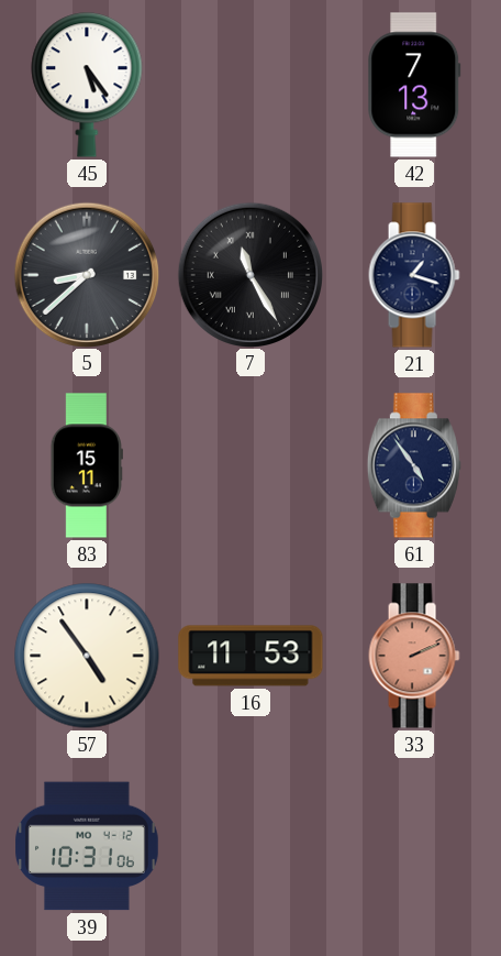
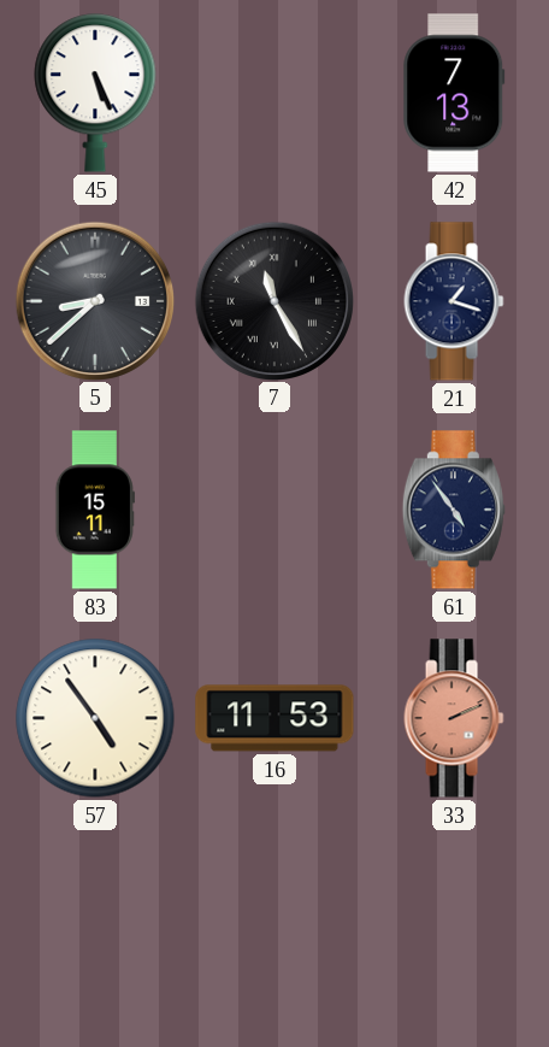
45: 5:24 -> 5:26
39: 10:31 -> none
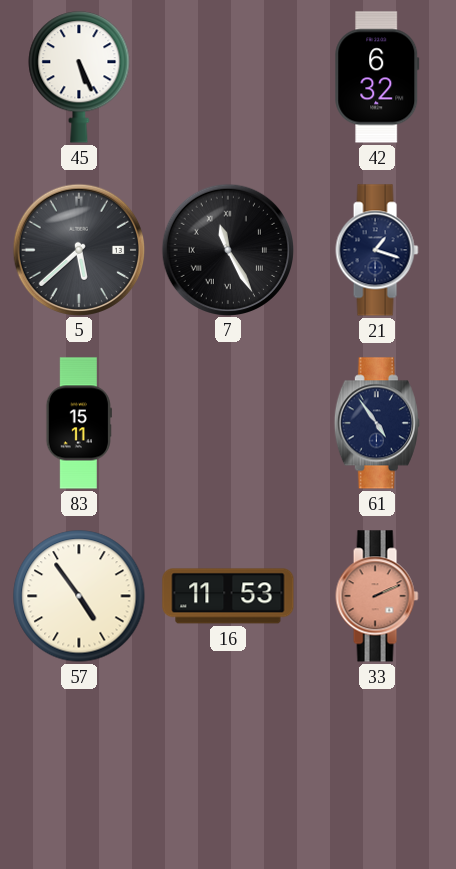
42: 7:13 -> 6:32
5: 8:38 -> 5:38
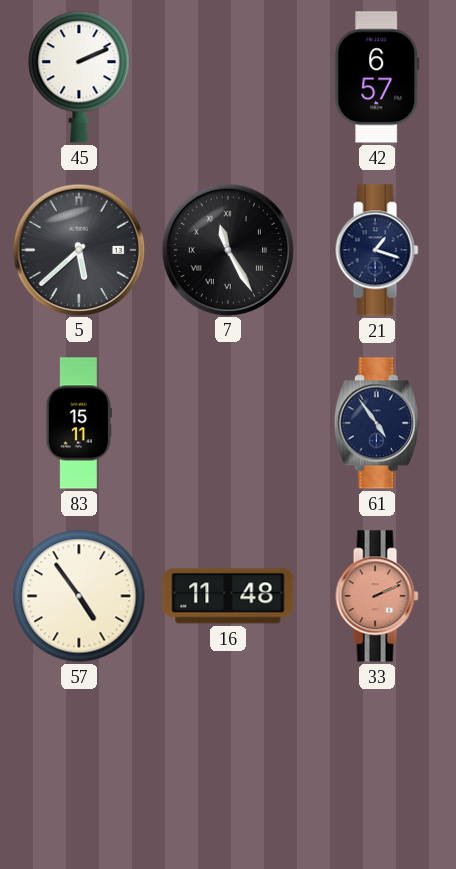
45: 5:26 -> 2:11
42: 6:32 -> 6:57
16: 11:53 -> 11:48
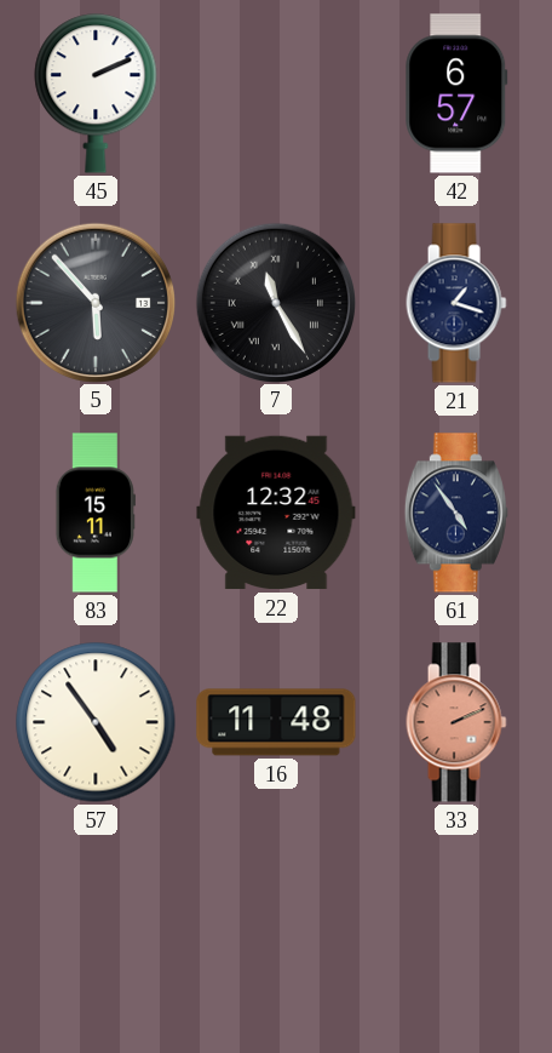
5: 5:38 -> 5:53
22: none -> 12:32
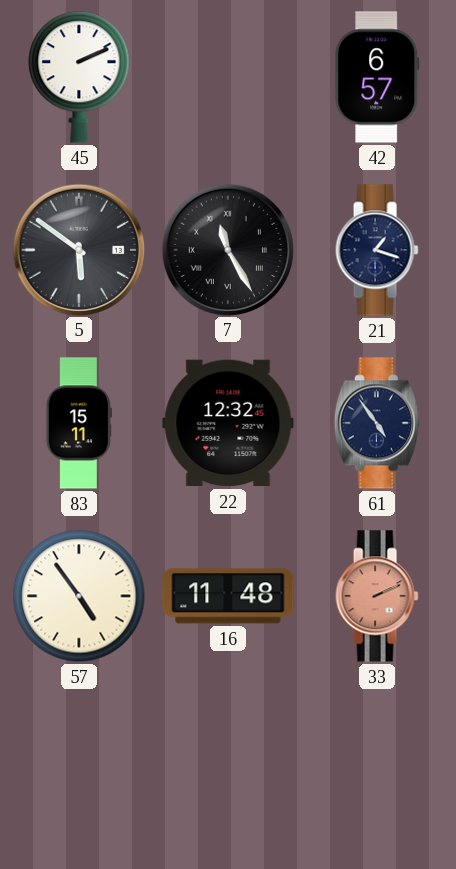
5: 5:53 -> 5:51
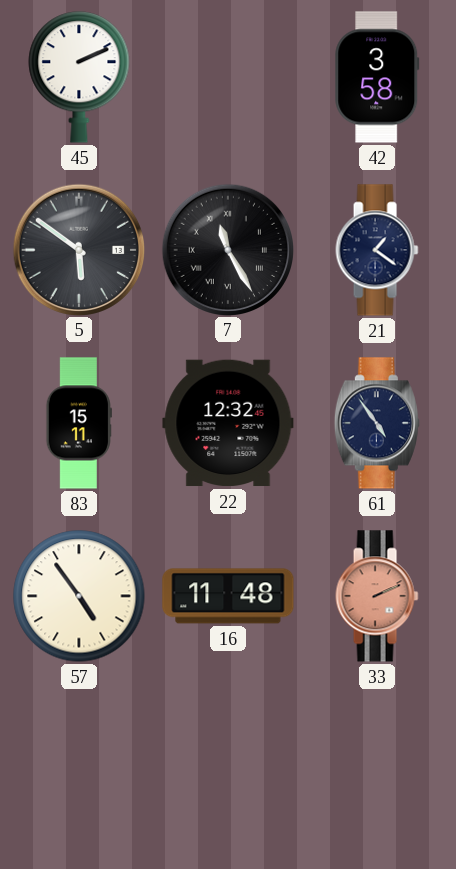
42: 6:57 -> 3:58
21: 1:18 -> 1:21
